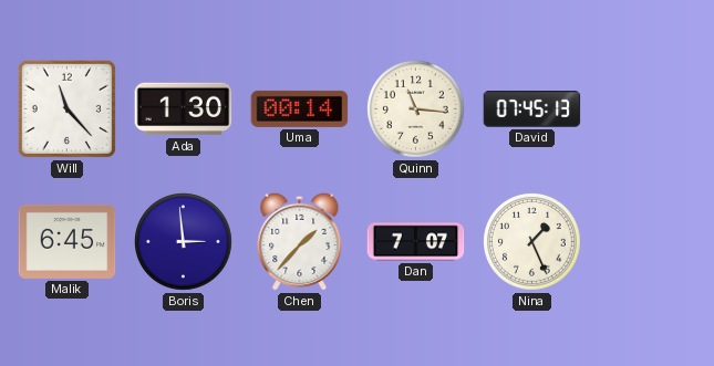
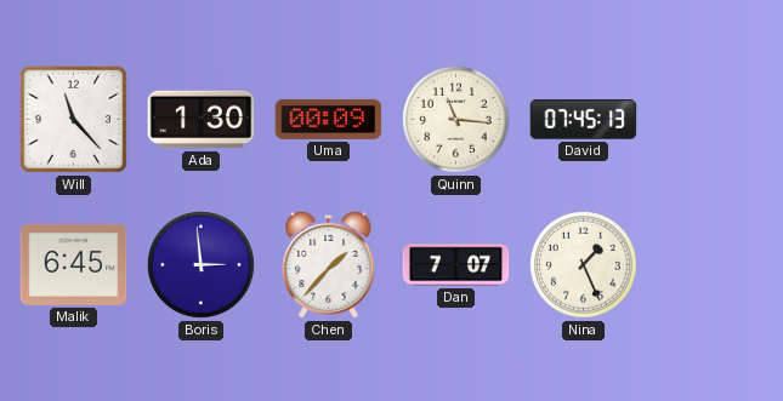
Uma: 00:14 -> 00:09
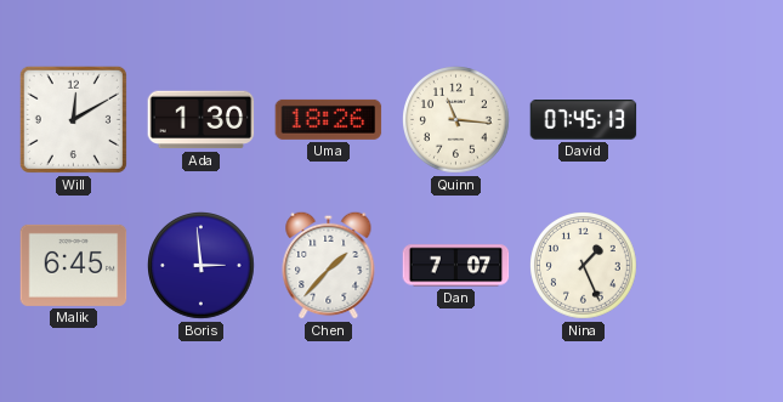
Will: 11:23 -> 12:10
Uma: 00:09 -> 18:26
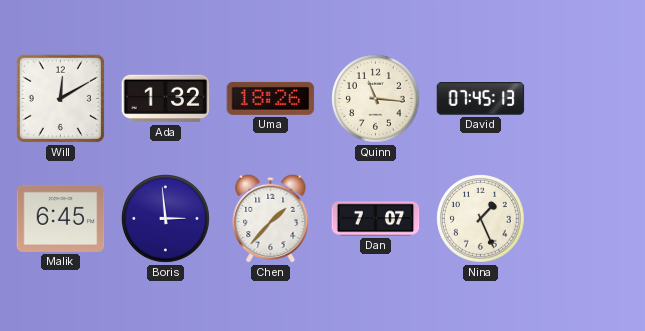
Ada: 1:30 -> 1:32
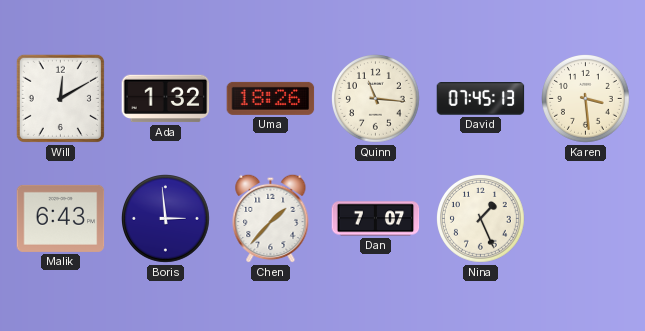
Karen: none -> 3:29
Malik: 6:45 -> 6:43
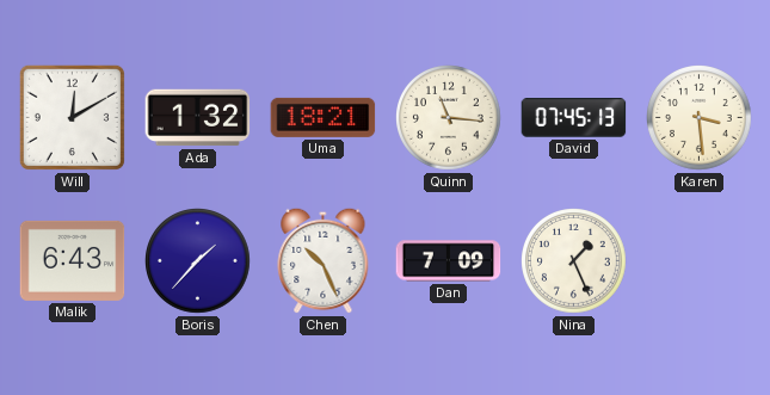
Uma: 18:26 -> 18:21
Boris: 2:59 -> 1:37
Chen: 1:37 -> 10:26
Dan: 7:07 -> 7:09
